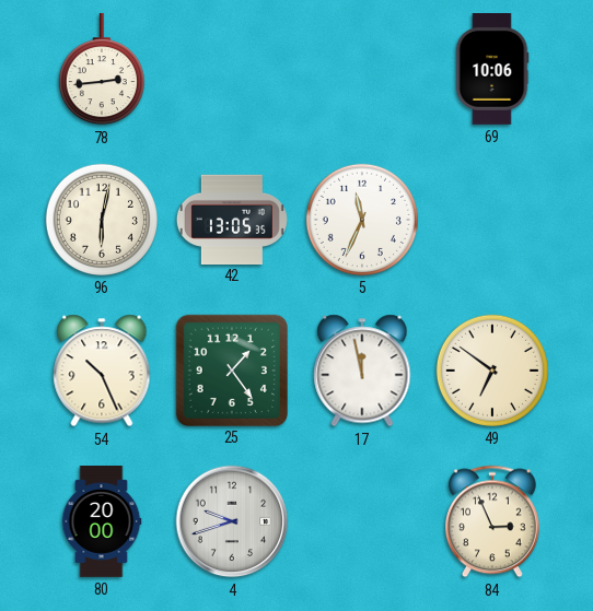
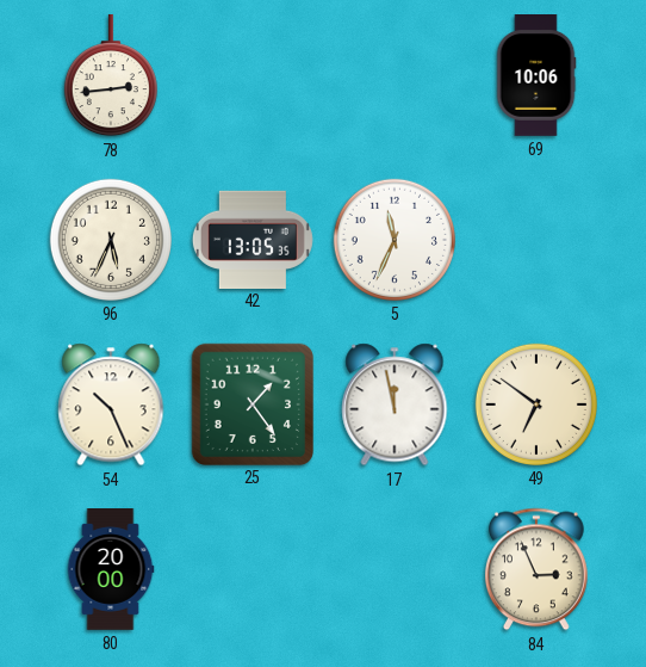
96: 6:02 -> 5:34
4: 9:42 -> none
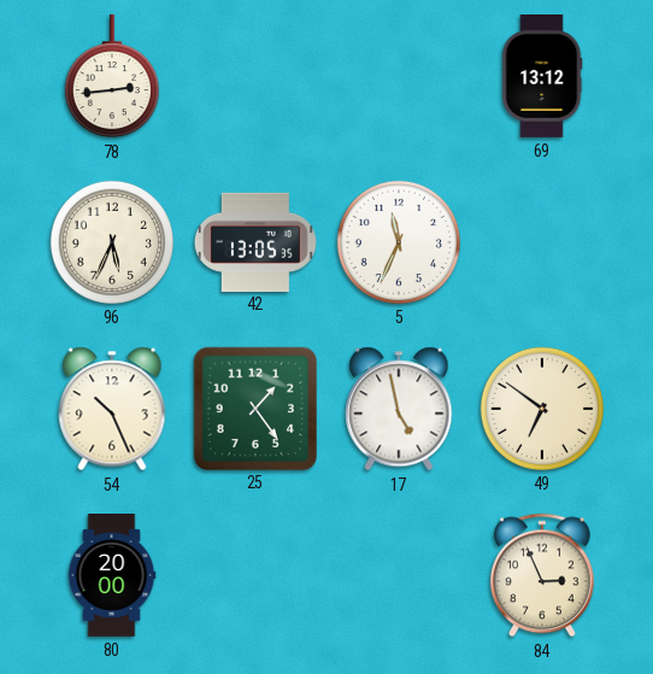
69: 10:06 -> 13:12
17: 11:58 -> 4:58
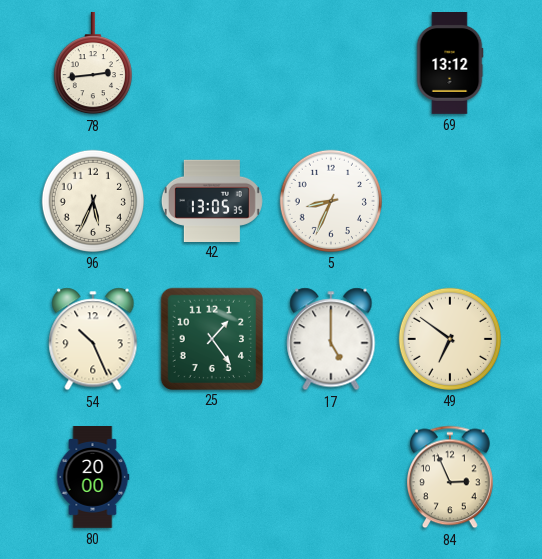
5: 11:34 -> 8:34
17: 4:58 -> 5:00
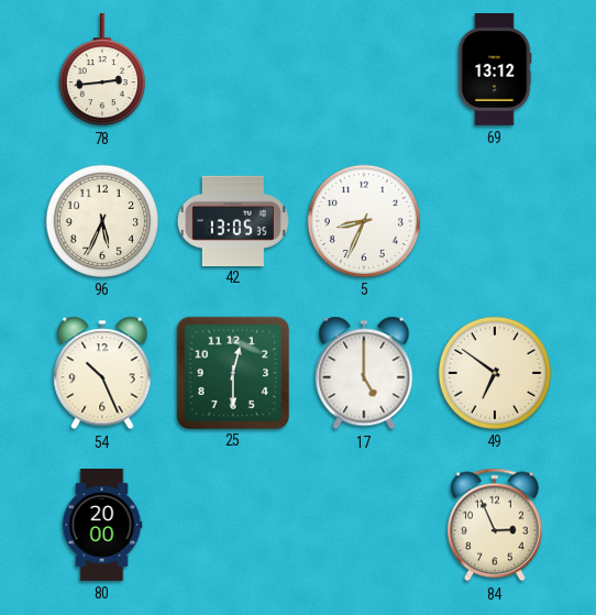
25: 1:24 -> 12:30
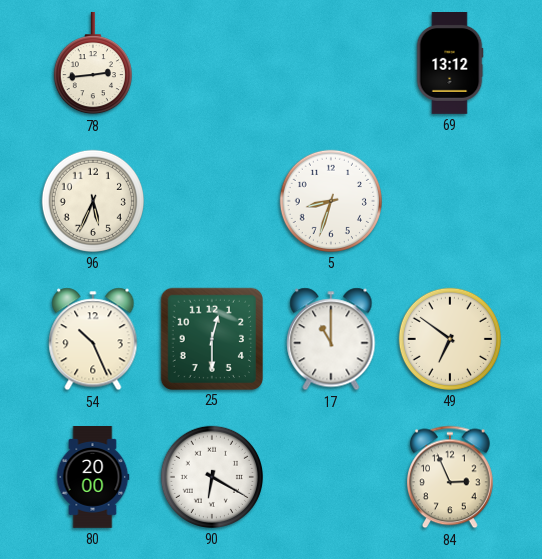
42: 13:05 -> none
5: 8:34 -> 8:33
17: 5:00 -> 11:00
90: none -> 6:20
